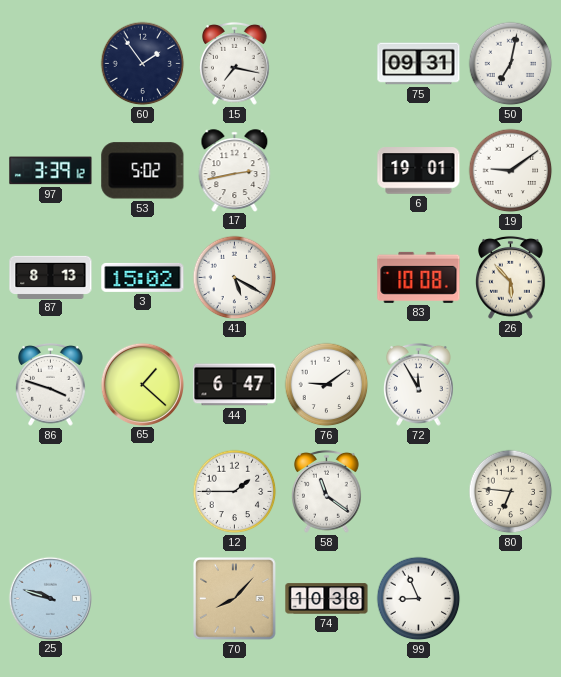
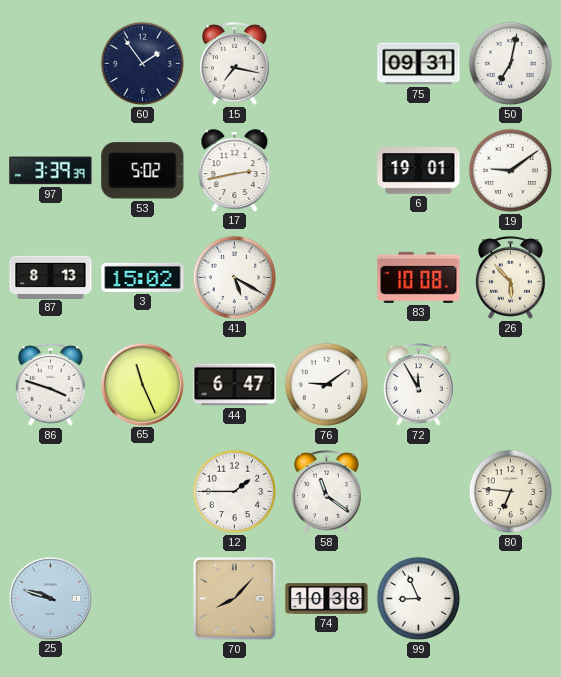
97: 3:39:12 -> 3:39:39
65: 1:22 -> 11:26
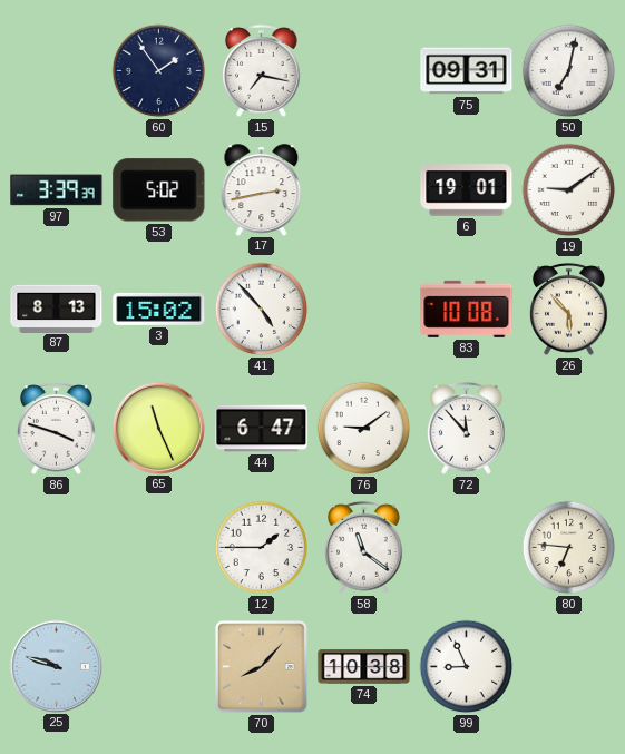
41: 5:20 -> 4:53
72: 11:55 -> 11:53
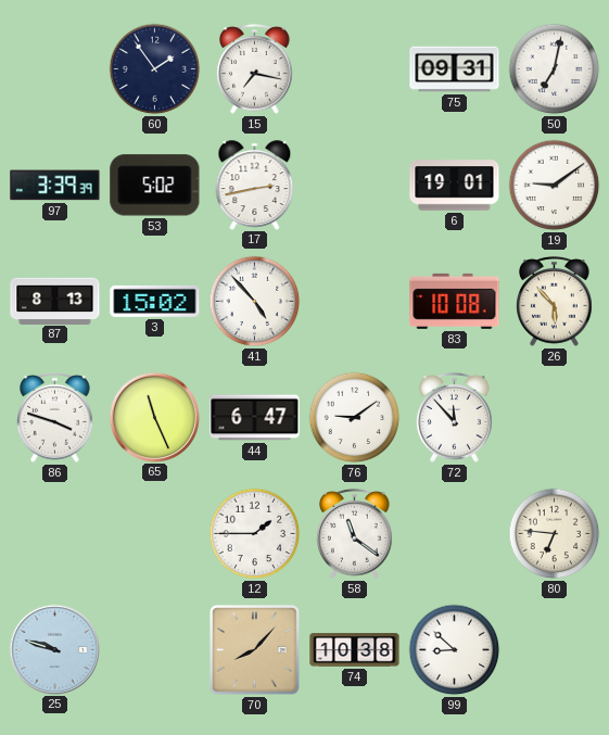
99: 8:56 -> 8:52
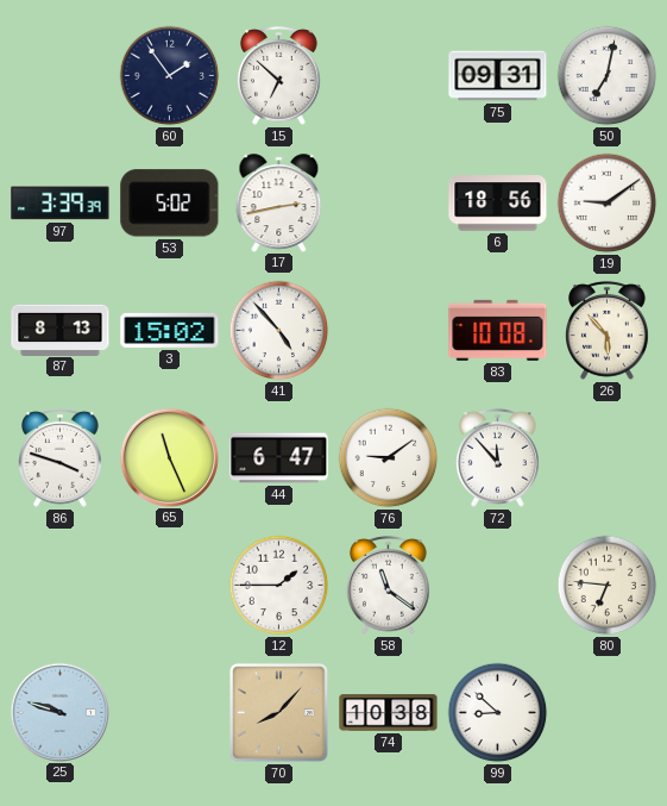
15: 7:17 -> 6:52
6: 19:01 -> 18:56
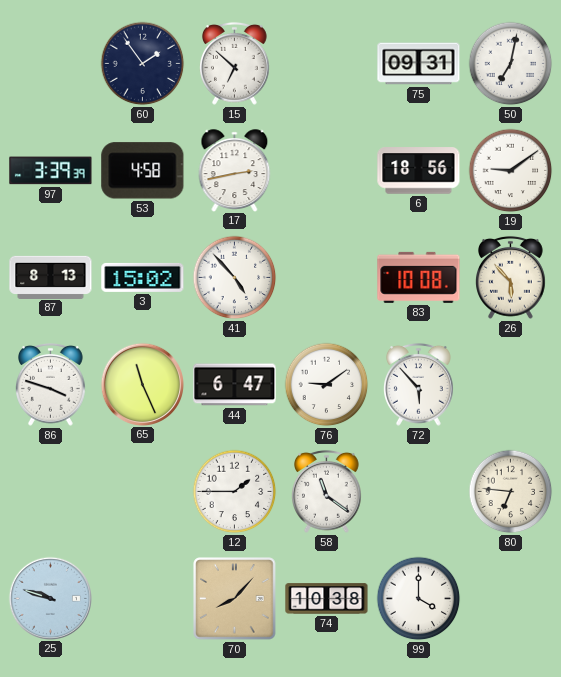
53: 5:02 -> 4:58
72: 11:53 -> 5:53
99: 8:52 -> 4:00
